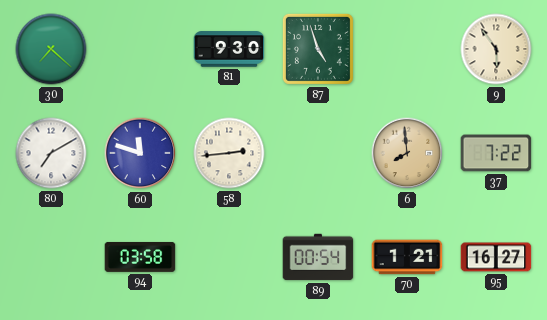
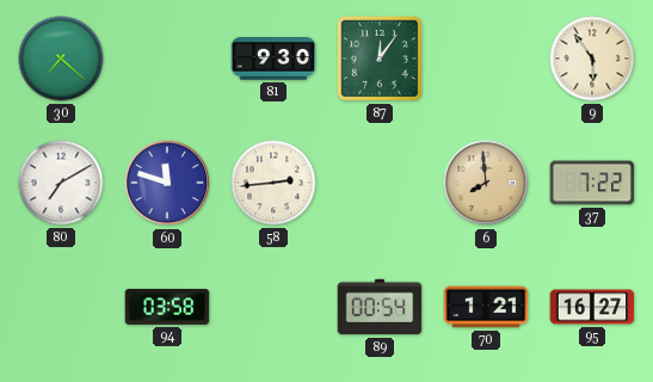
87: 4:57 -> 12:06
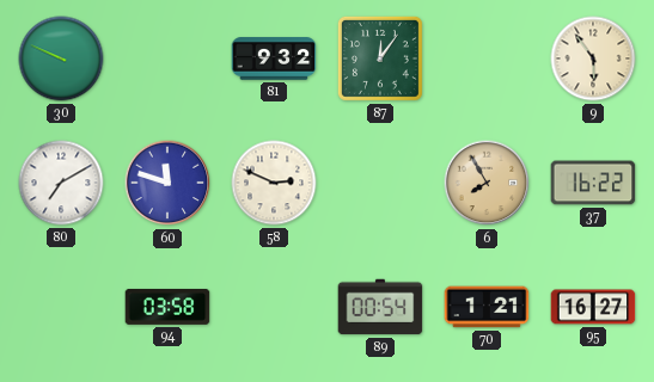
30: 7:22 -> 9:49
81: 9:30 -> 9:32
58: 2:44 -> 2:49
6: 7:59 -> 7:55
37: 7:22 -> 16:22
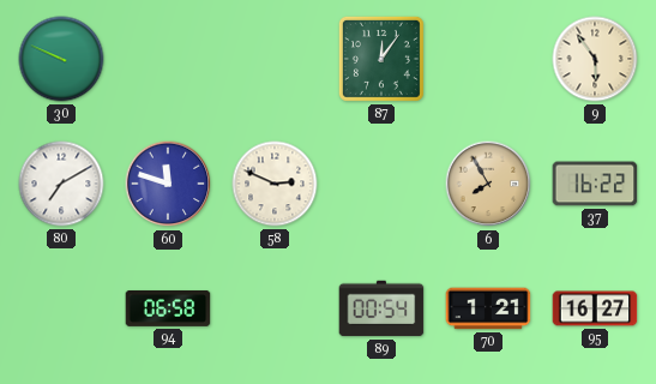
81: 9:32 -> none
94: 03:58 -> 06:58
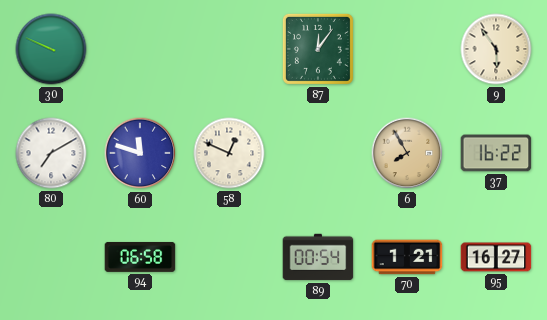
58: 2:49 -> 12:49
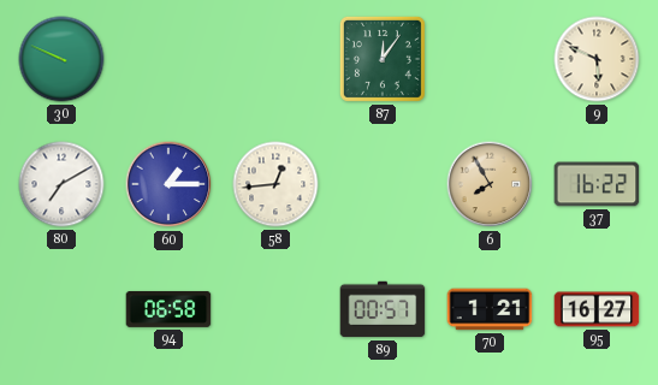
9: 5:54 -> 5:49
60: 11:48 -> 1:15
58: 12:49 -> 12:44
89: 00:54 -> 00:57
